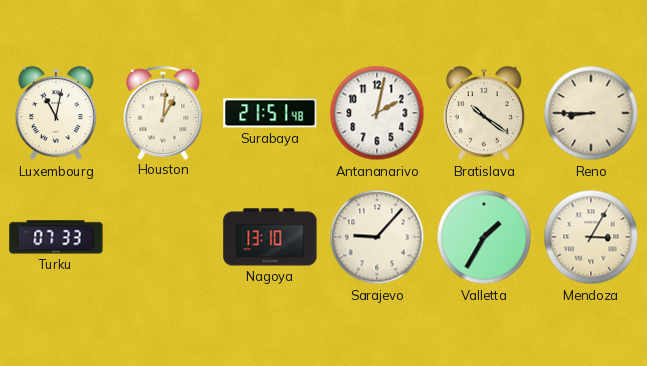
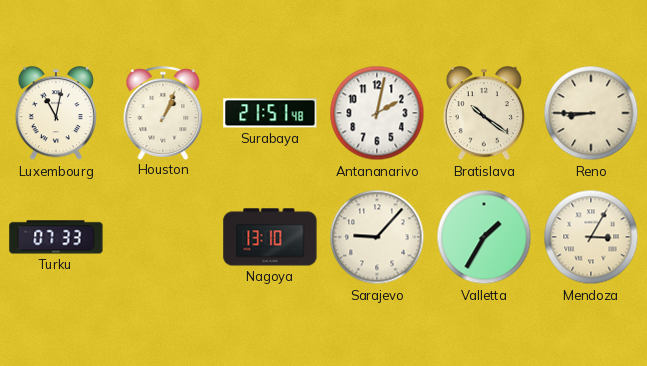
Houston: 1:01 -> 1:04
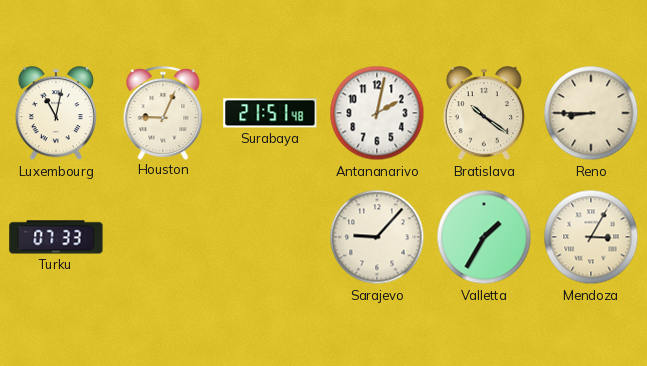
Houston: 1:04 -> 9:04
Nagoya: 13:10 -> none
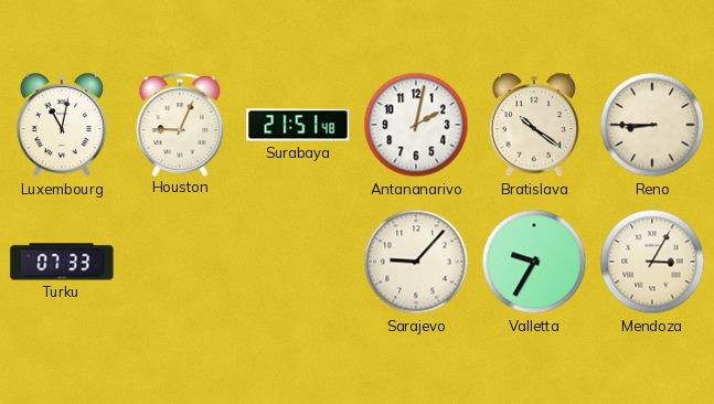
Valletta: 1:35 -> 9:35
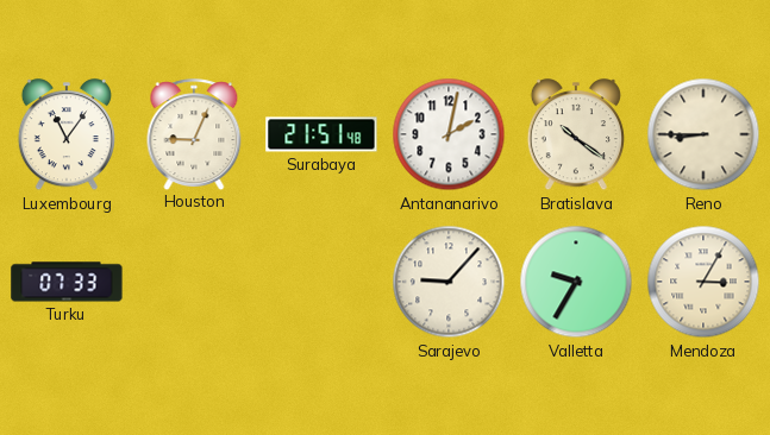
Luxembourg: 11:02 -> 11:06
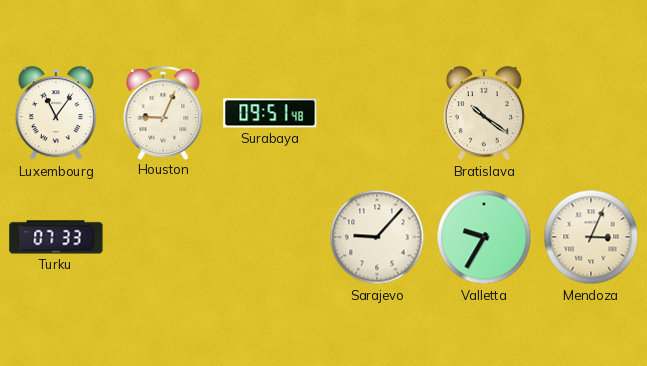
Surabaya: 21:51 -> 09:51
Antananarivo: 2:02 -> none
Reno: 8:45 -> none
Mendoza: 3:05 -> 3:04
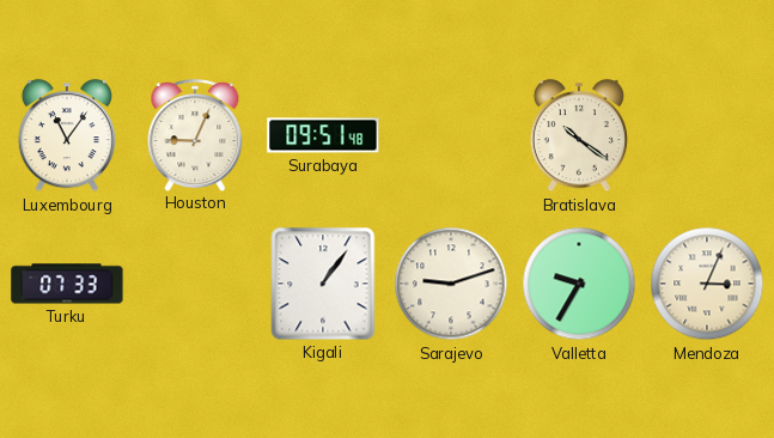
Kigali: none -> 1:06
Sarajevo: 9:07 -> 9:12
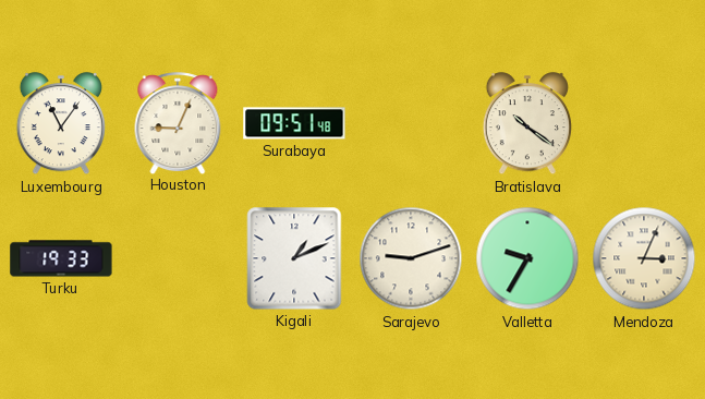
Turku: 07:33 -> 19:33
Kigali: 1:06 -> 1:11
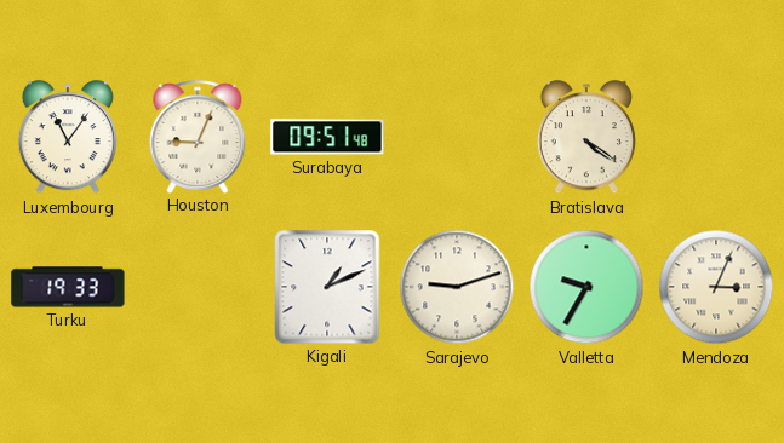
Bratislava: 10:21 -> 4:21
